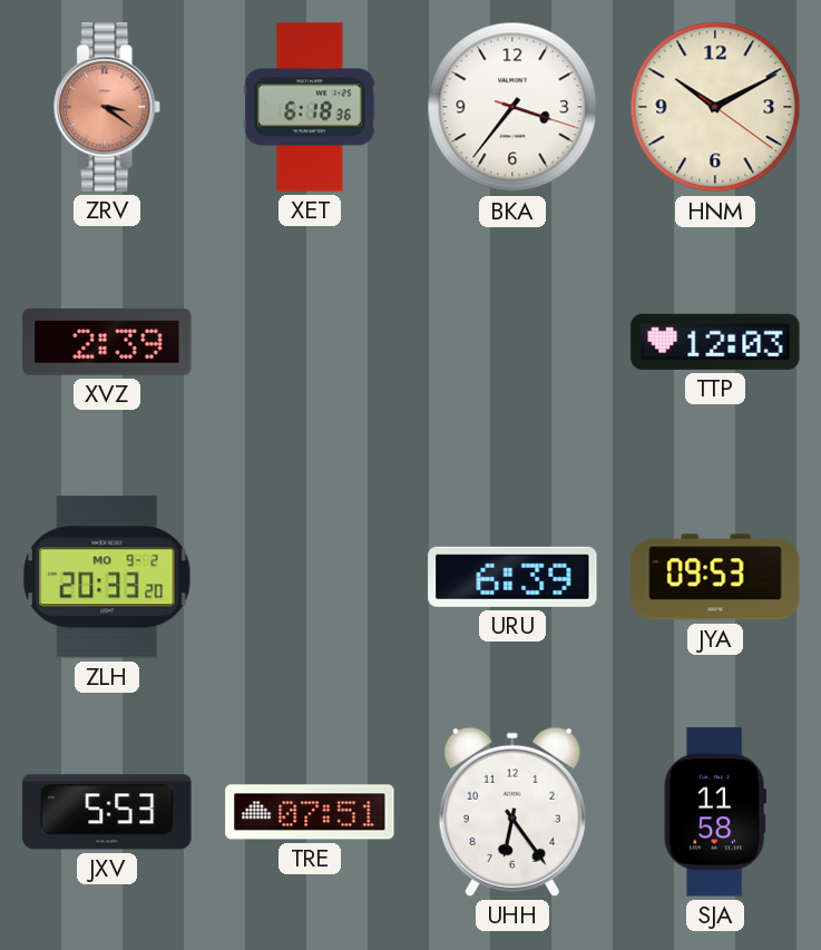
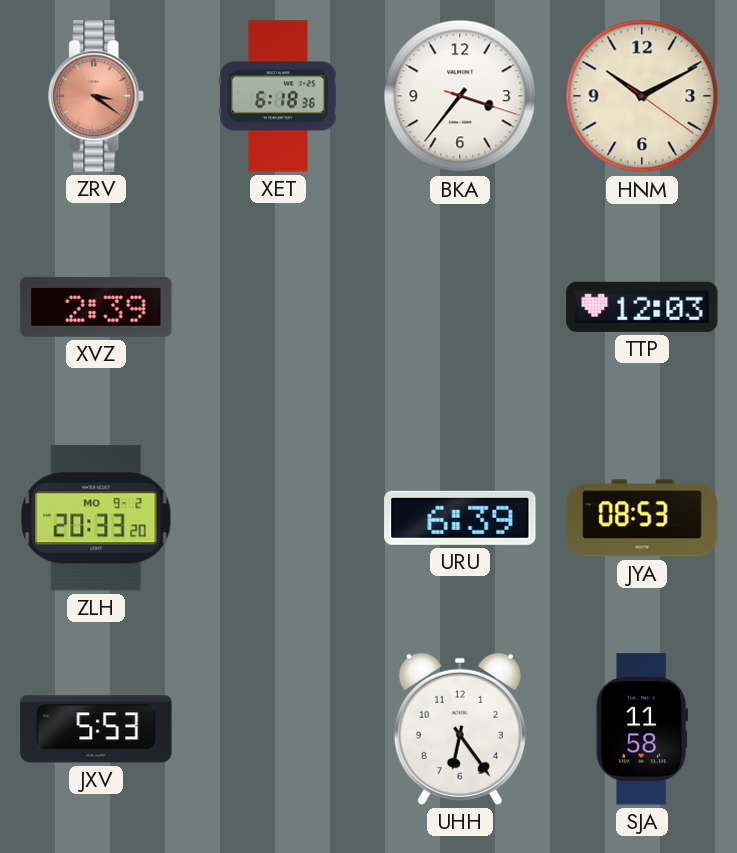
JYA: 09:53 -> 08:53
TRE: 07:51 -> none
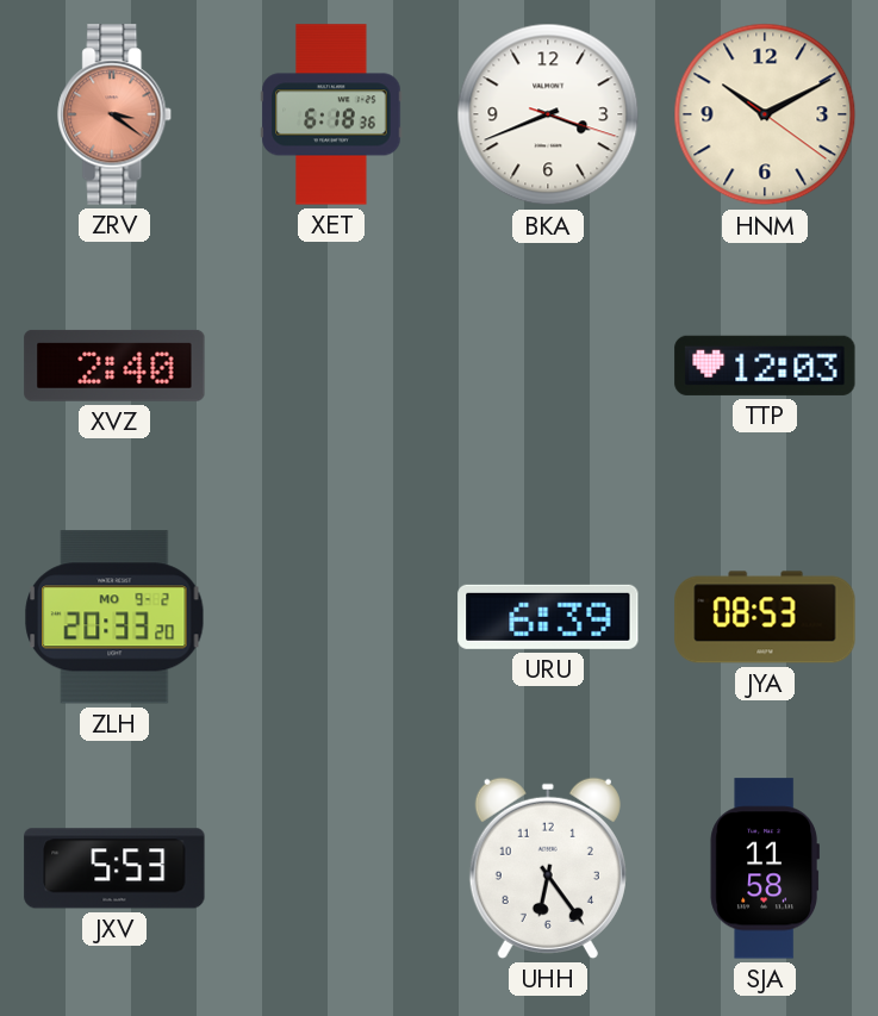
BKA: 3:36 -> 3:41
XVZ: 2:39 -> 2:40
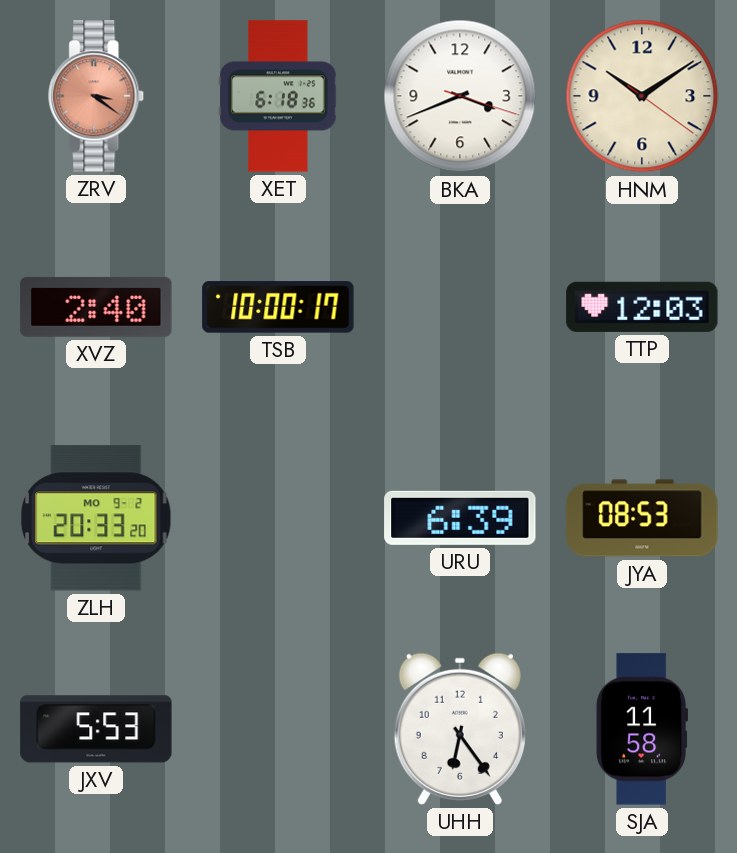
HNM: 10:10 -> 10:09
TSB: none -> 10:00
